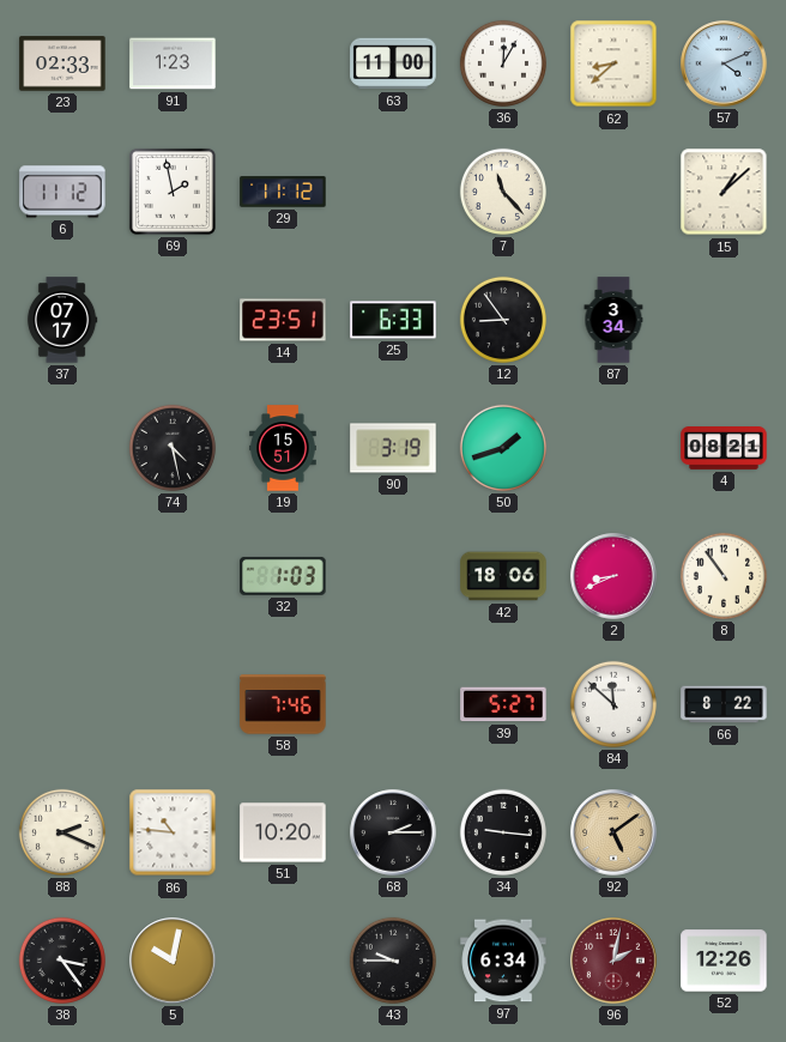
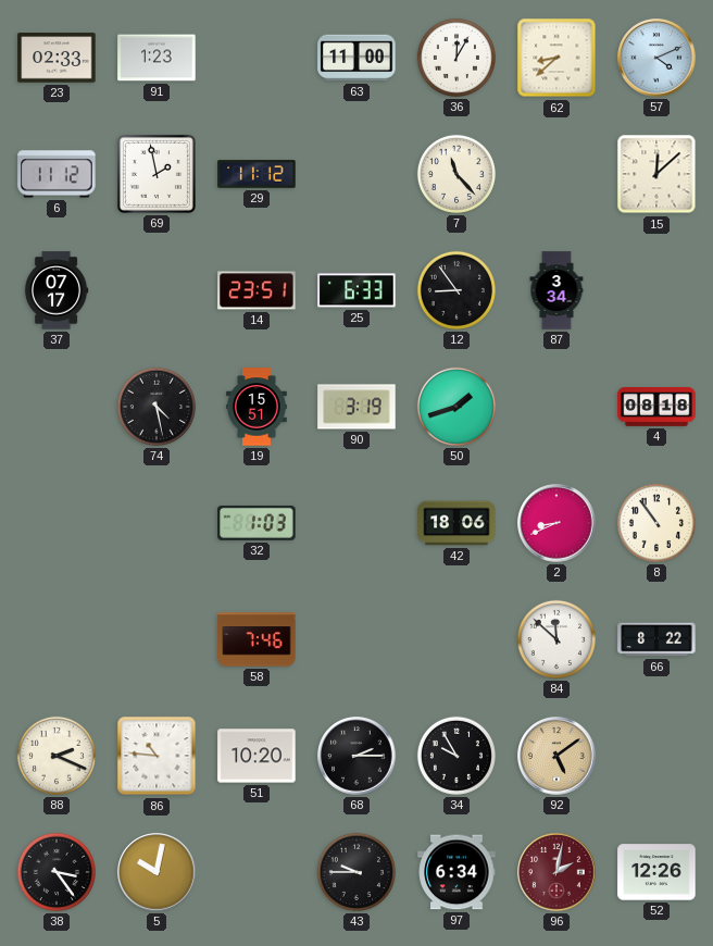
15: 1:08 -> 12:08
4: 08:21 -> 08:18
39: 5:27 -> none
34: 9:16 -> 9:55
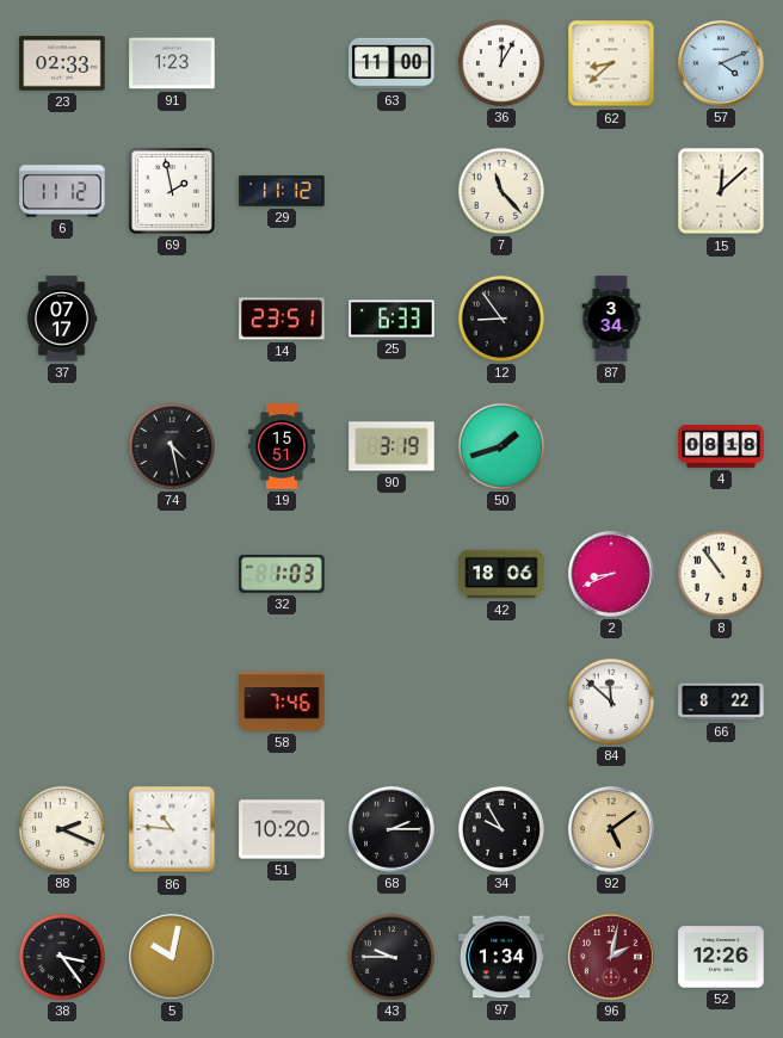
97: 6:34 -> 1:34
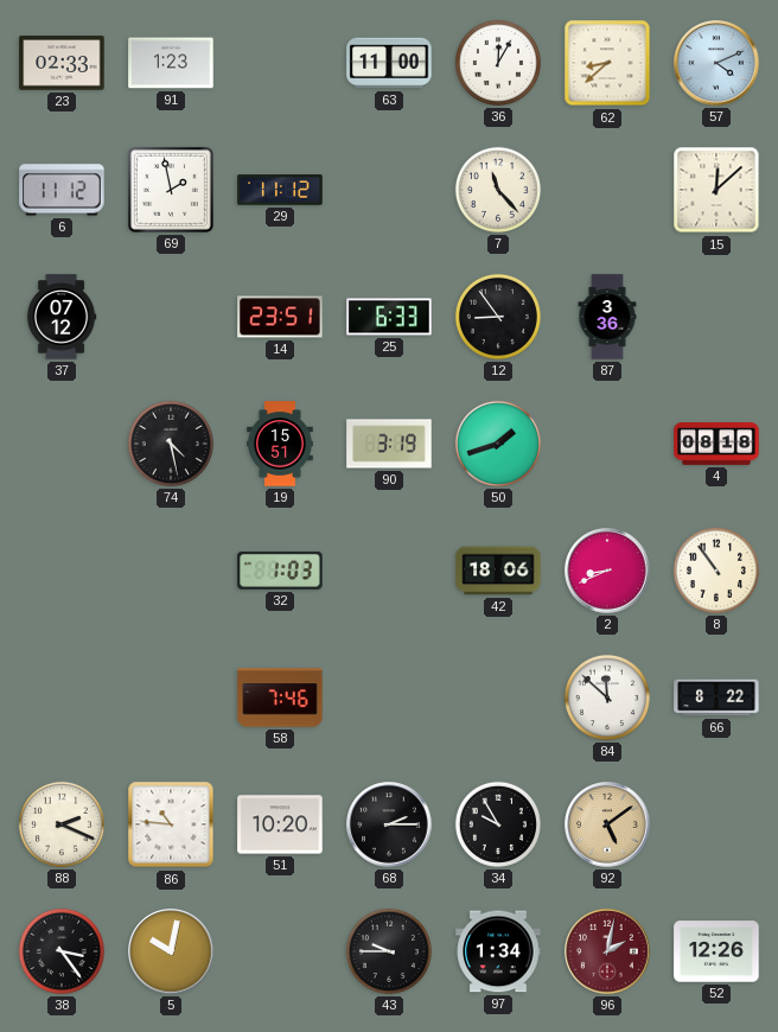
37: 07:17 -> 07:12
87: 3:34 -> 3:36
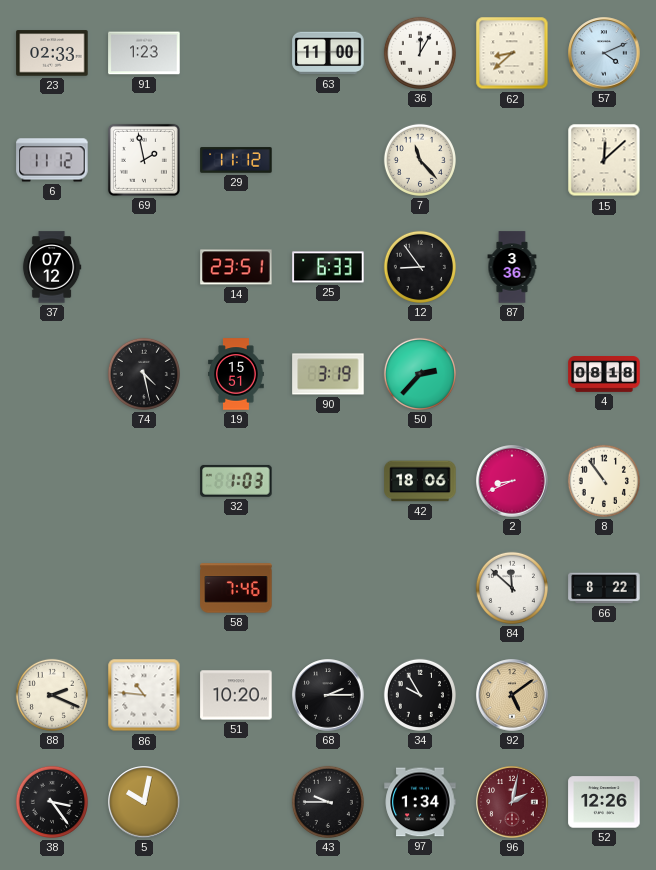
50: 1:42 -> 2:37
